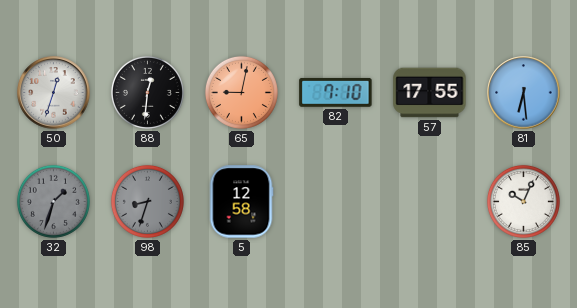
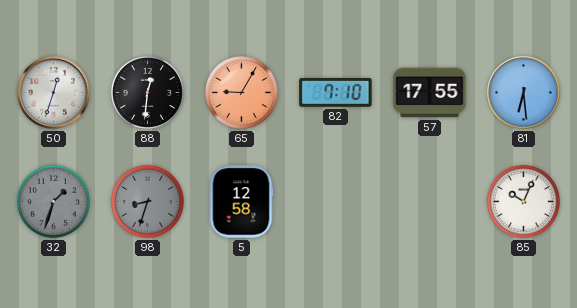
65: 9:02 -> 9:05
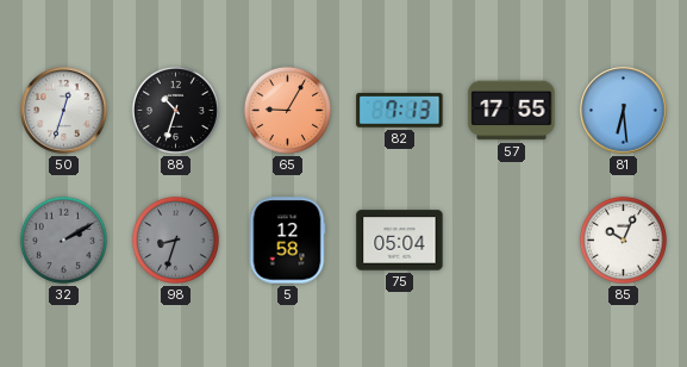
88: 12:31 -> 10:33
82: 7:10 -> 7:13
32: 1:33 -> 2:10
75: none -> 05:04
